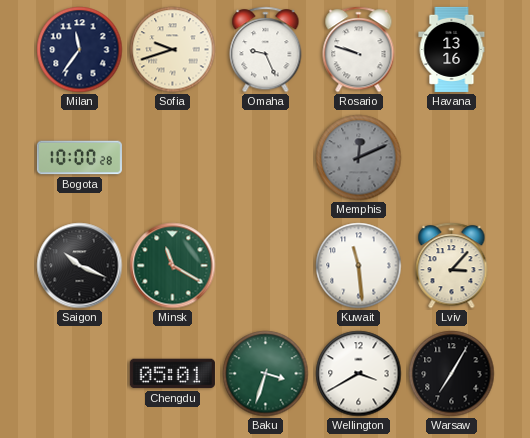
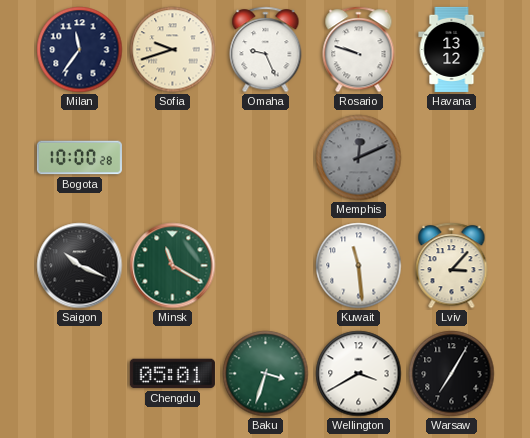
Havana: 13:16 -> 13:12
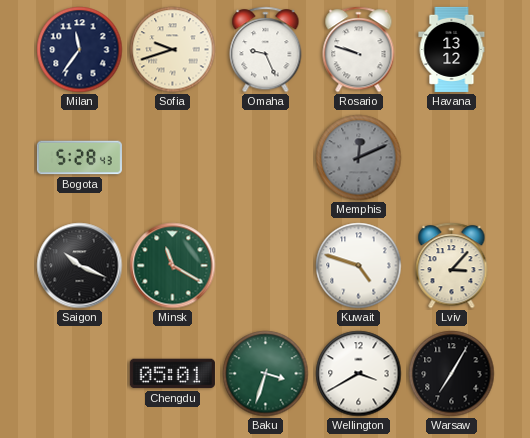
Bogota: 10:00 -> 5:28
Kuwait: 11:29 -> 4:48
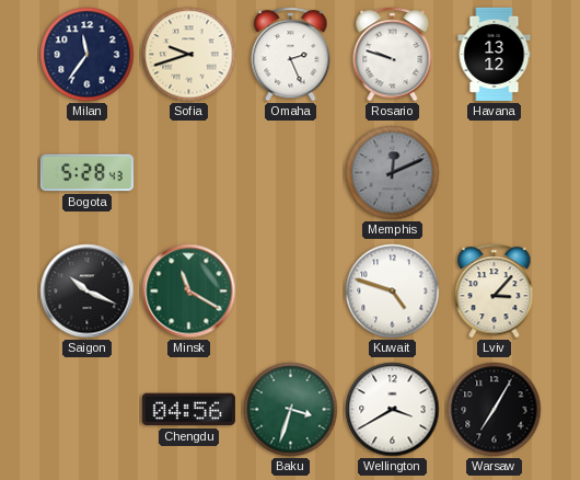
Omaha: 9:26 -> 2:26
Chengdu: 05:01 -> 04:56
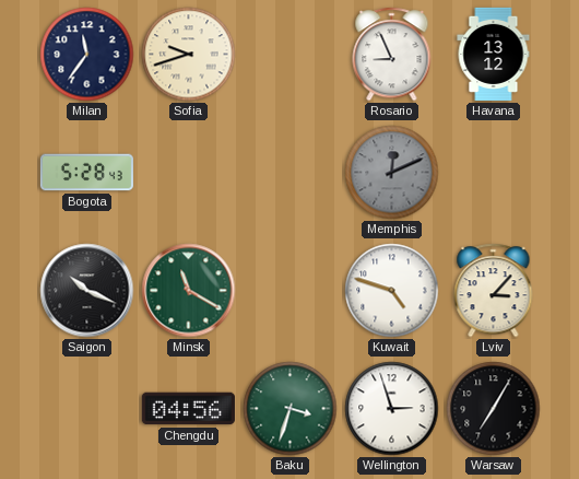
Omaha: 2:26 -> none
Rosario: 9:48 -> 8:56
Wellington: 3:40 -> 2:57
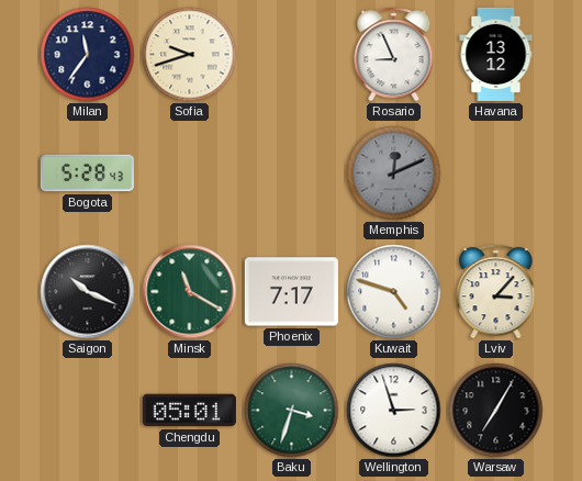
Phoenix: none -> 7:17
Chengdu: 04:56 -> 05:01
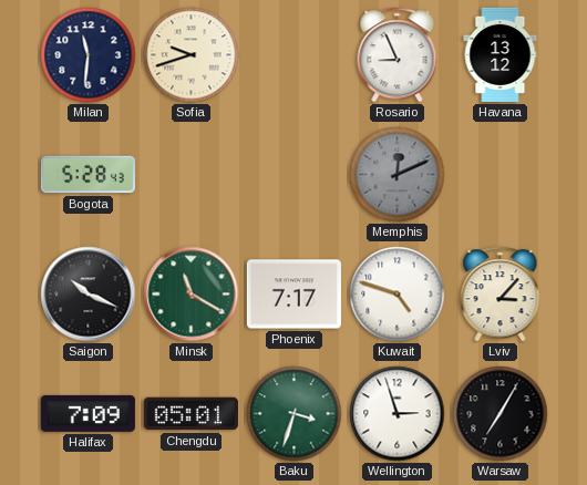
Milan: 11:36 -> 11:31
Halifax: none -> 7:09
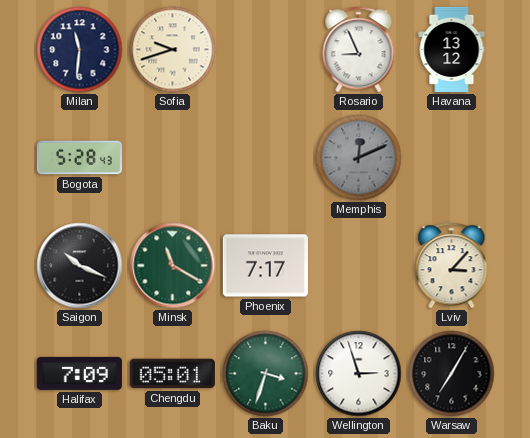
Kuwait: 4:48 -> none
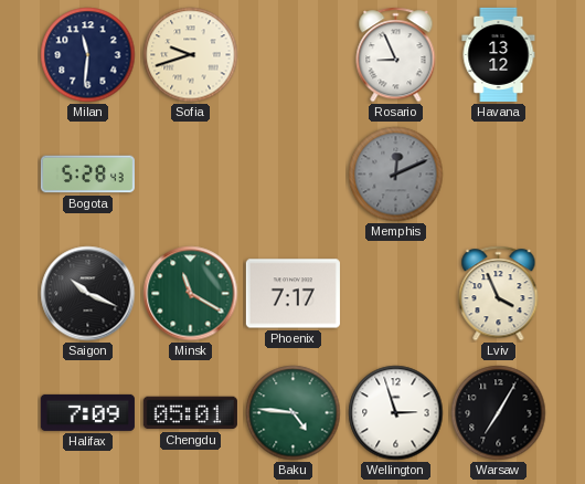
Lviv: 3:07 -> 3:56
Baku: 3:33 -> 4:46
